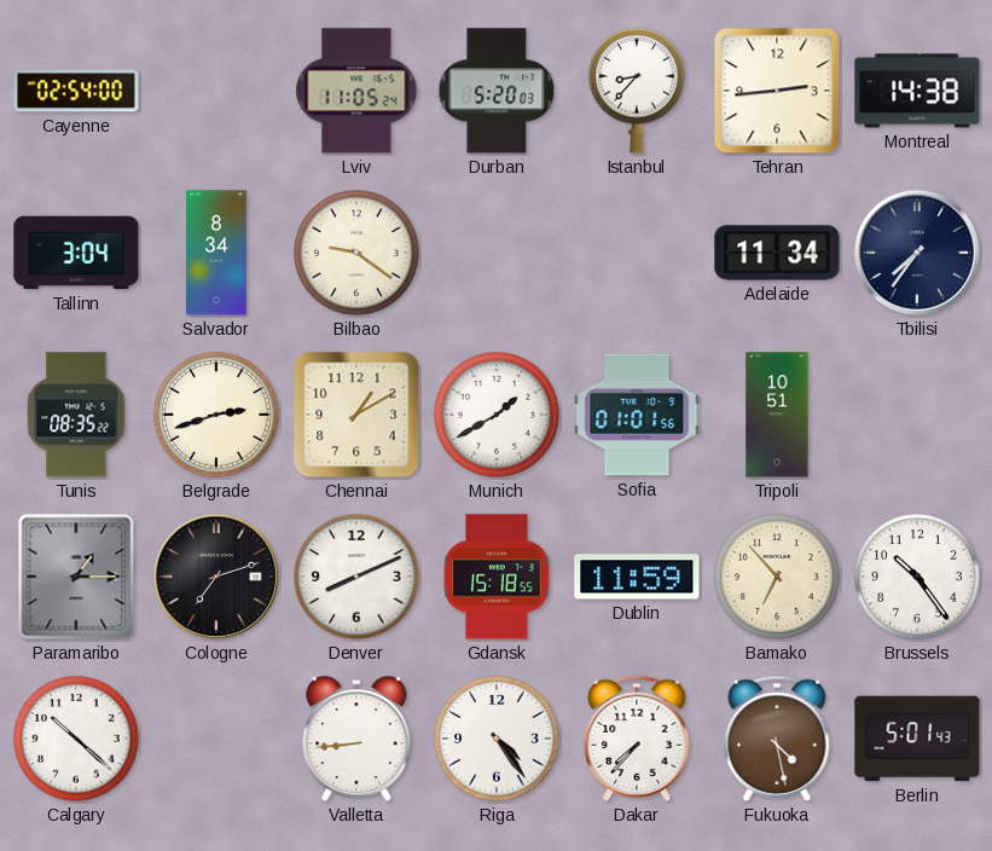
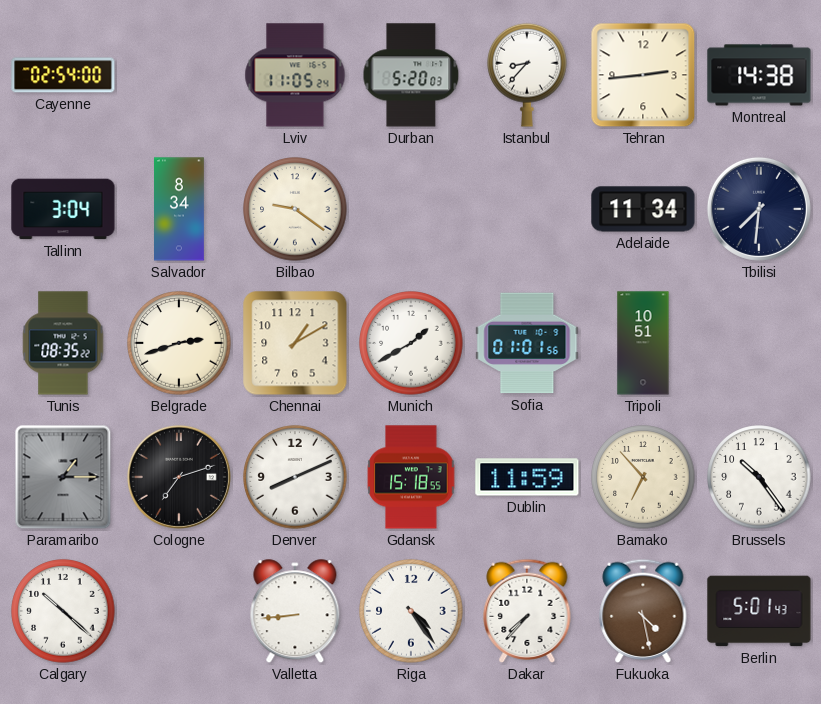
Tbilisi: 7:36 -> 7:31
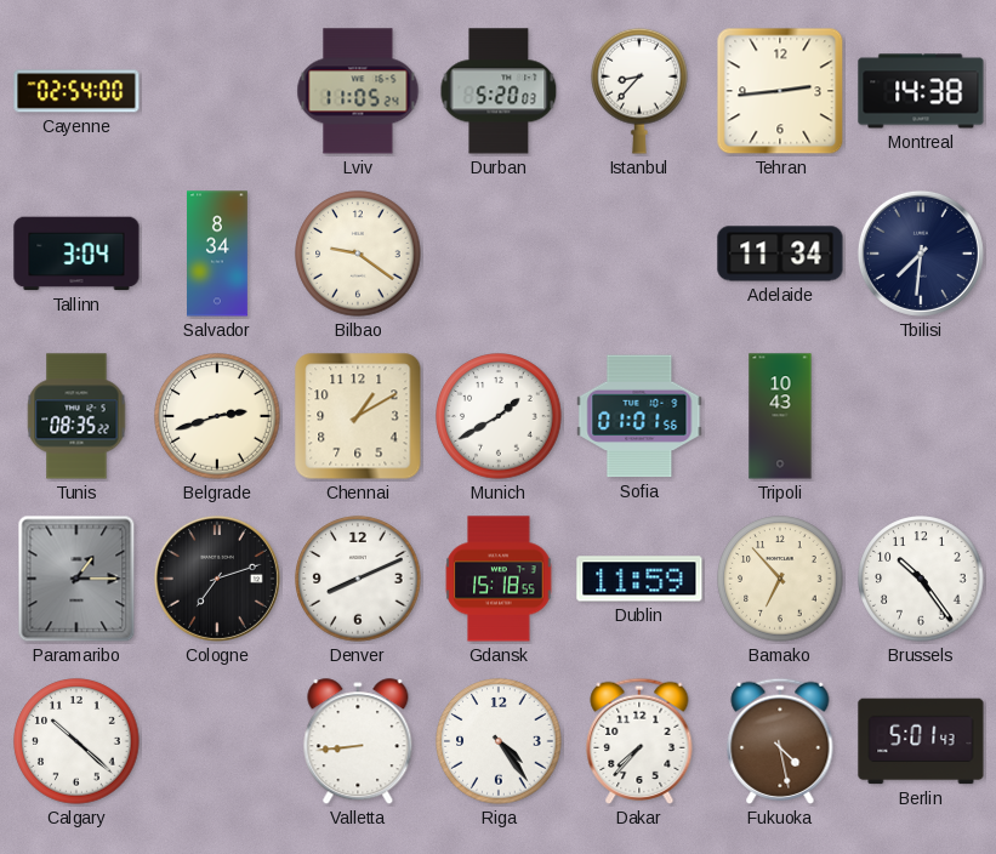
Tripoli: 10:51 -> 10:43
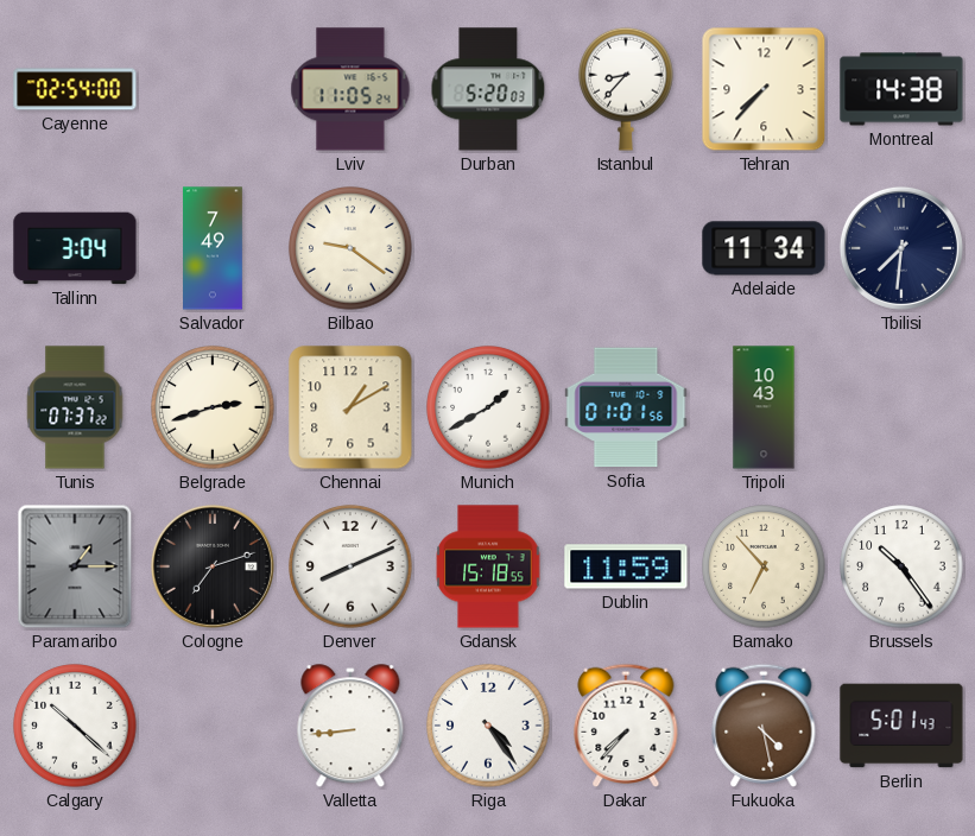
Tehran: 2:44 -> 7:37
Salvador: 8:34 -> 7:49
Tunis: 08:35 -> 07:37
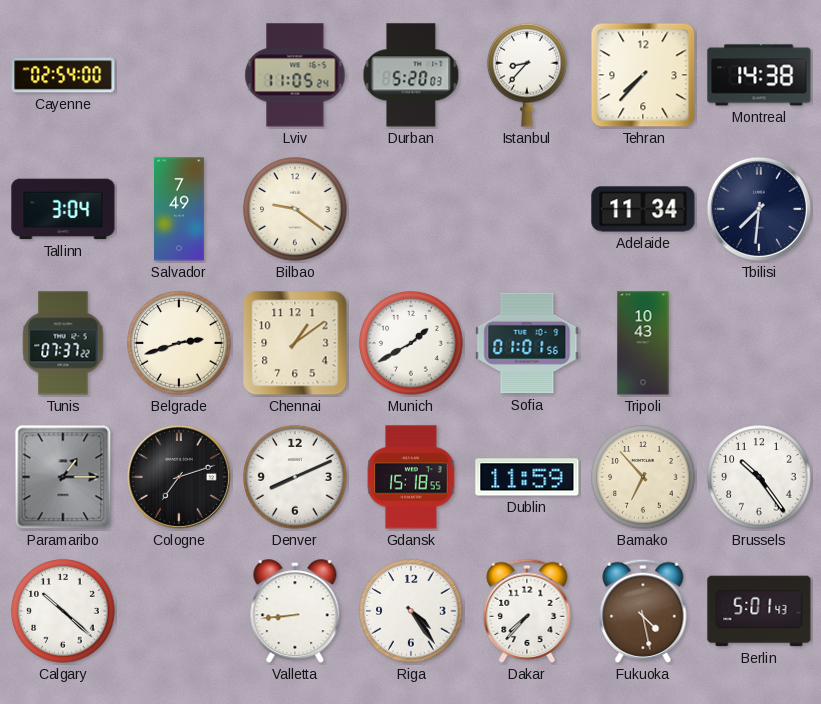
Chennai: 1:10 -> 1:09
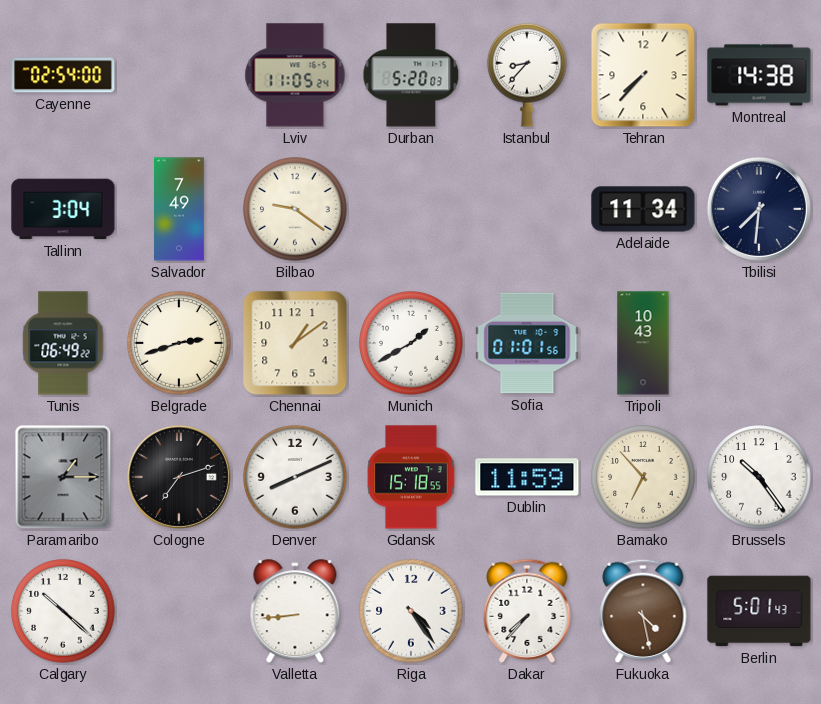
Tunis: 07:37 -> 06:49
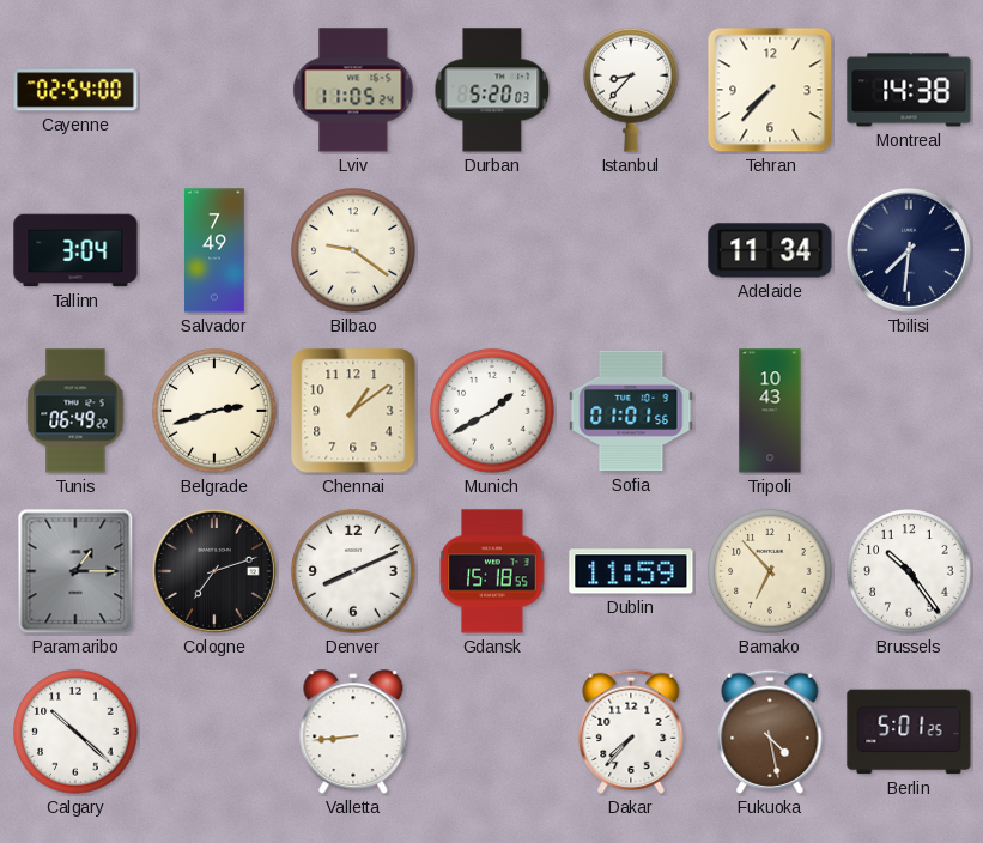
Riga: 4:24 -> none
Berlin: 5:01:43 -> 5:01:25
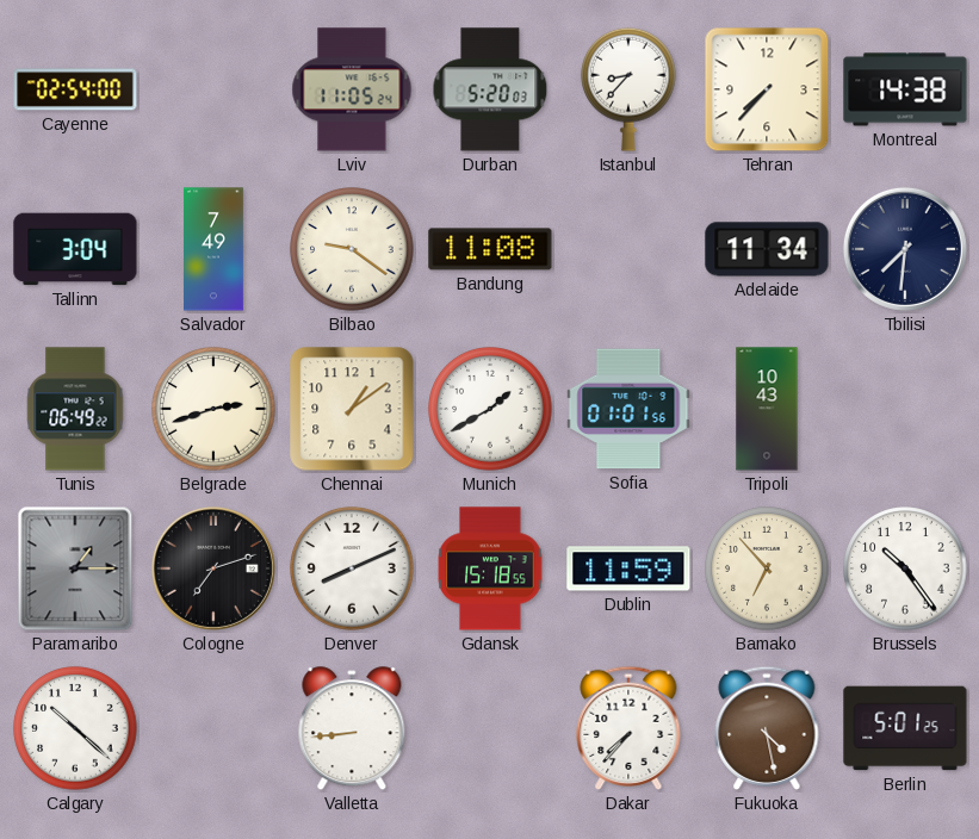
Bandung: none -> 11:08
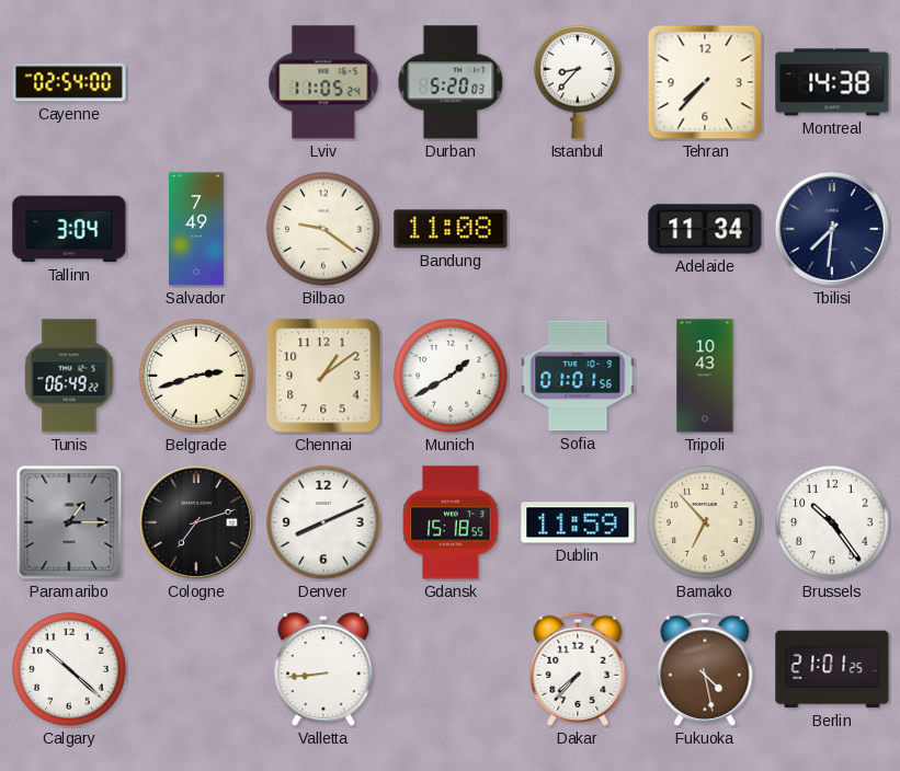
Berlin: 5:01 -> 21:01
